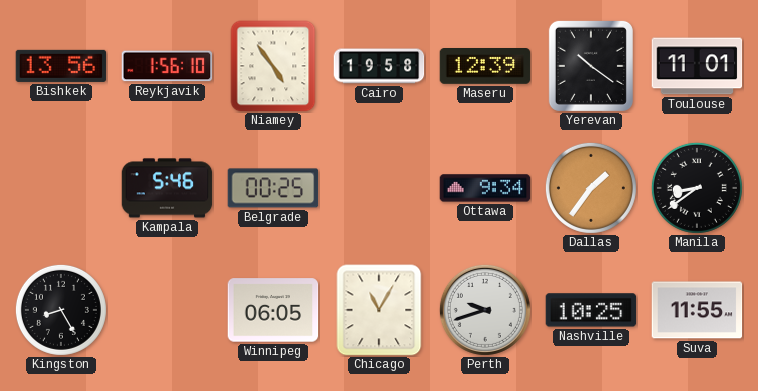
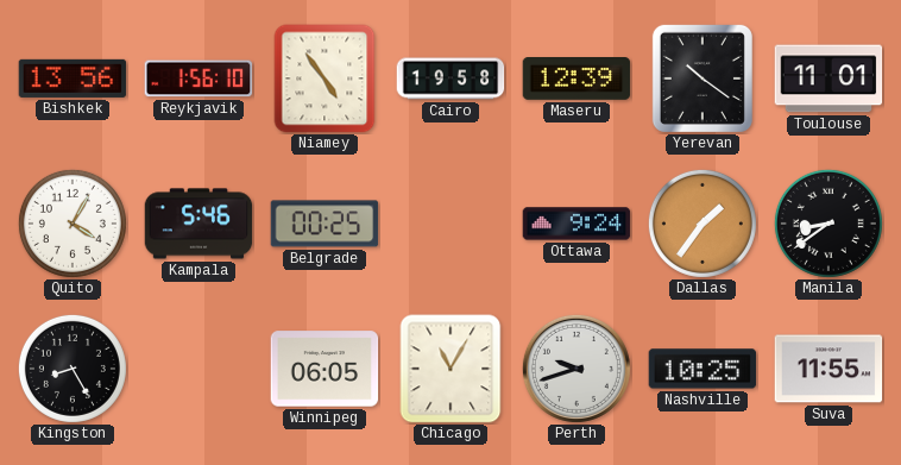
Quito: none -> 4:05
Ottawa: 9:34 -> 9:24
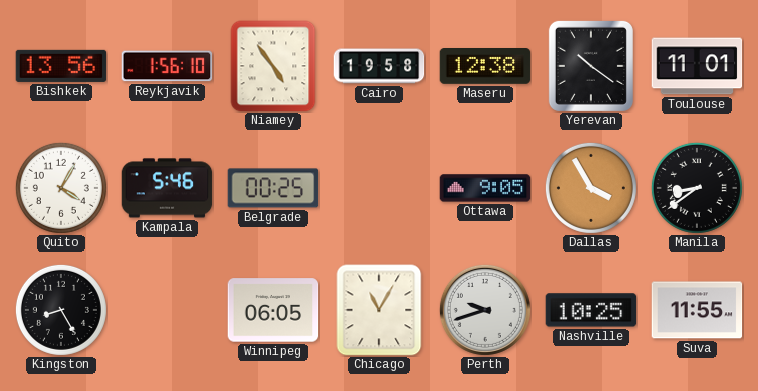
Maseru: 12:39 -> 12:38
Ottawa: 9:24 -> 9:05
Dallas: 1:36 -> 3:55
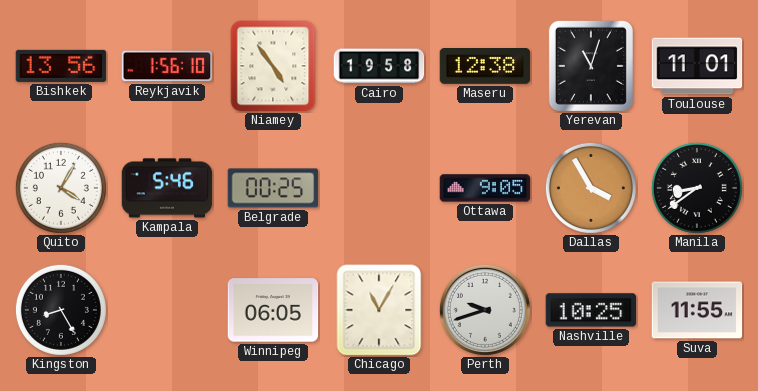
Yerevan: 10:21 -> 11:03
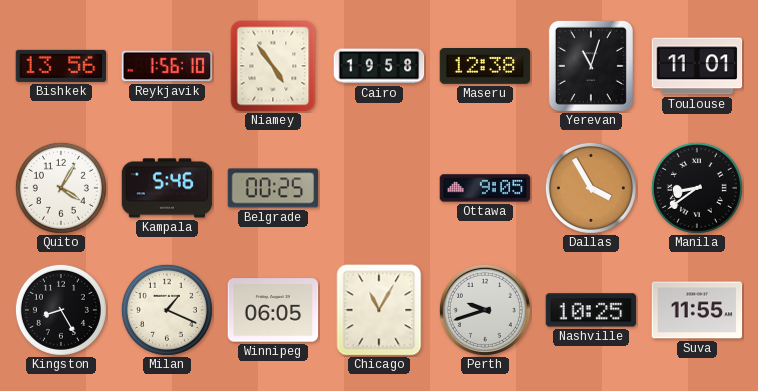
Milan: none -> 1:19
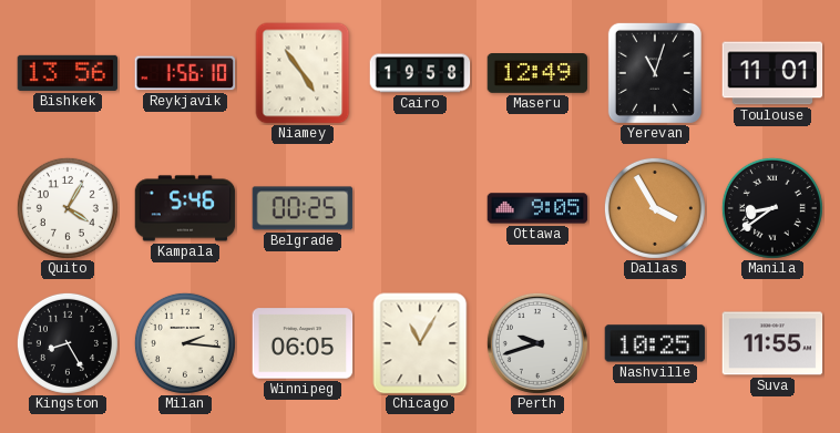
Maseru: 12:38 -> 12:49
Milan: 1:19 -> 2:16
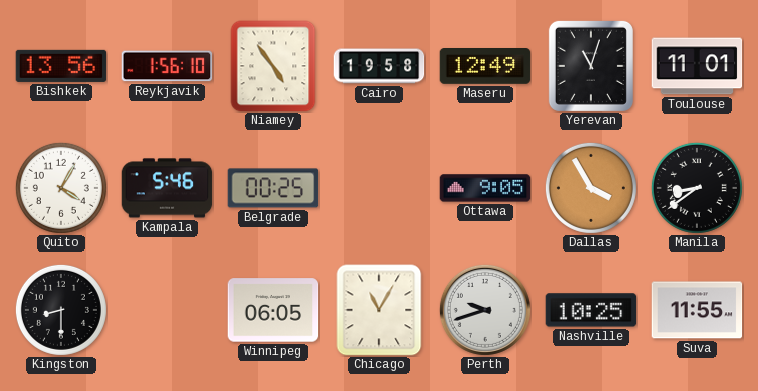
Kingston: 8:25 -> 8:30
Milan: 2:16 -> none
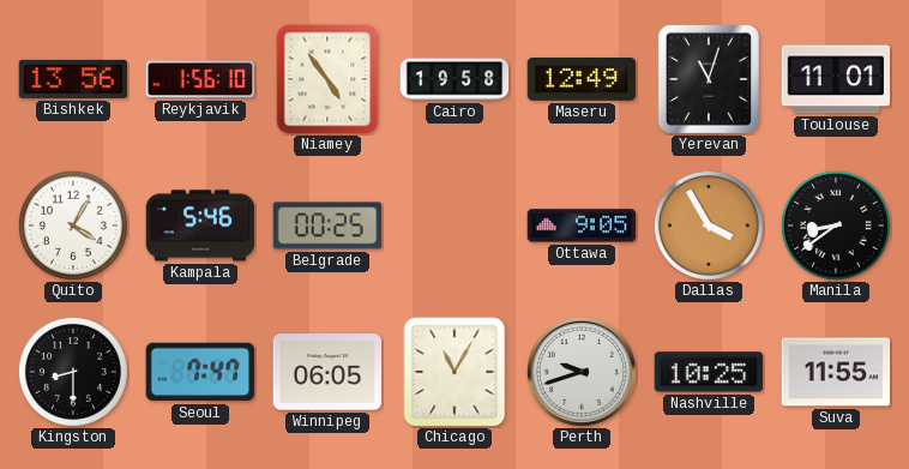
Seoul: none -> 7:47
